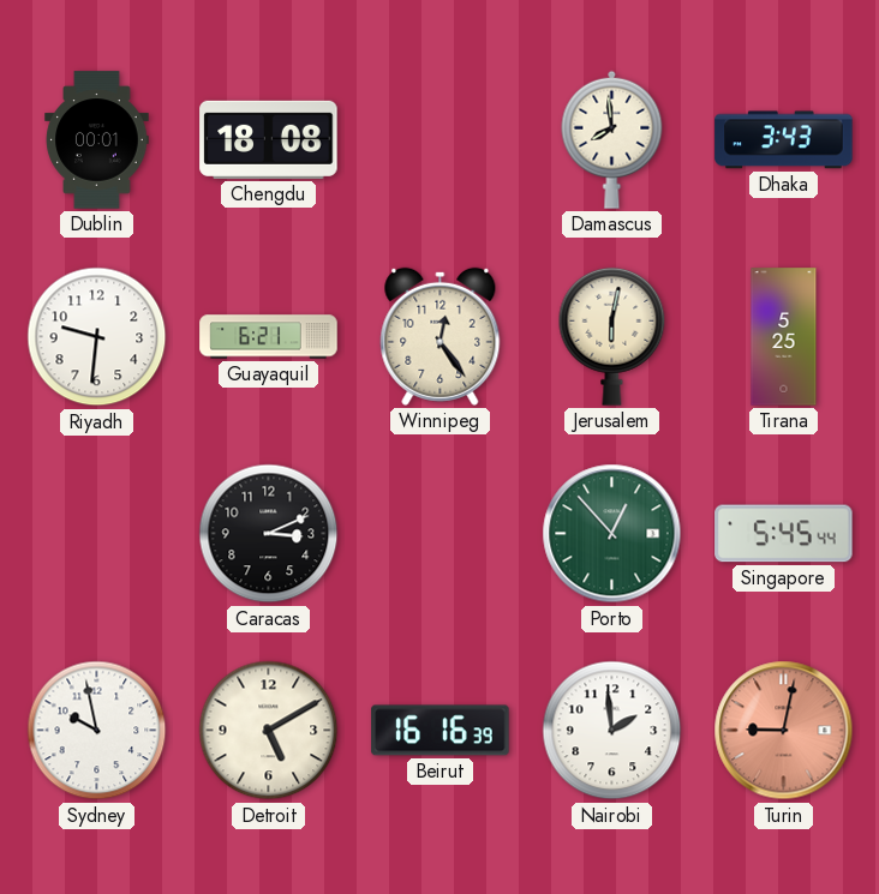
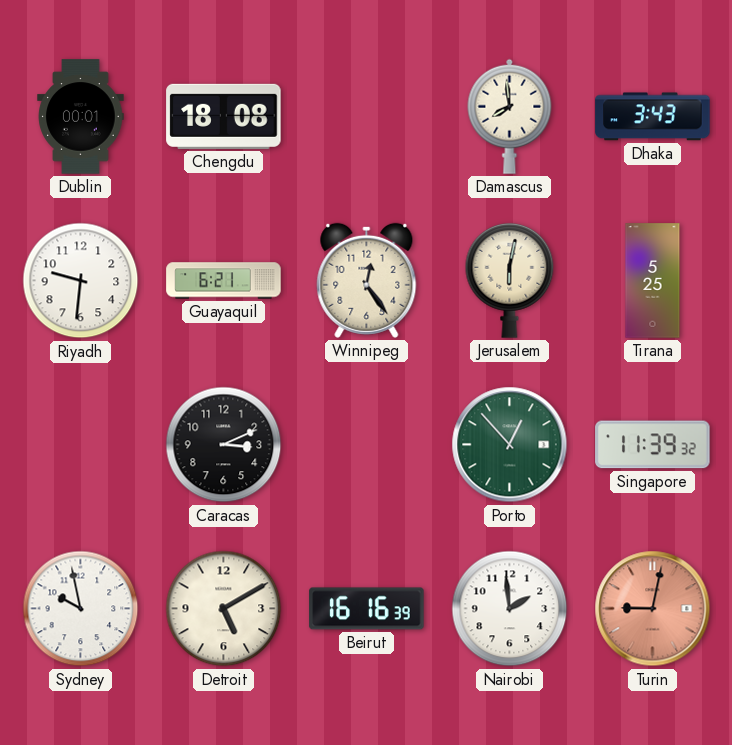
Singapore: 5:45 -> 11:39
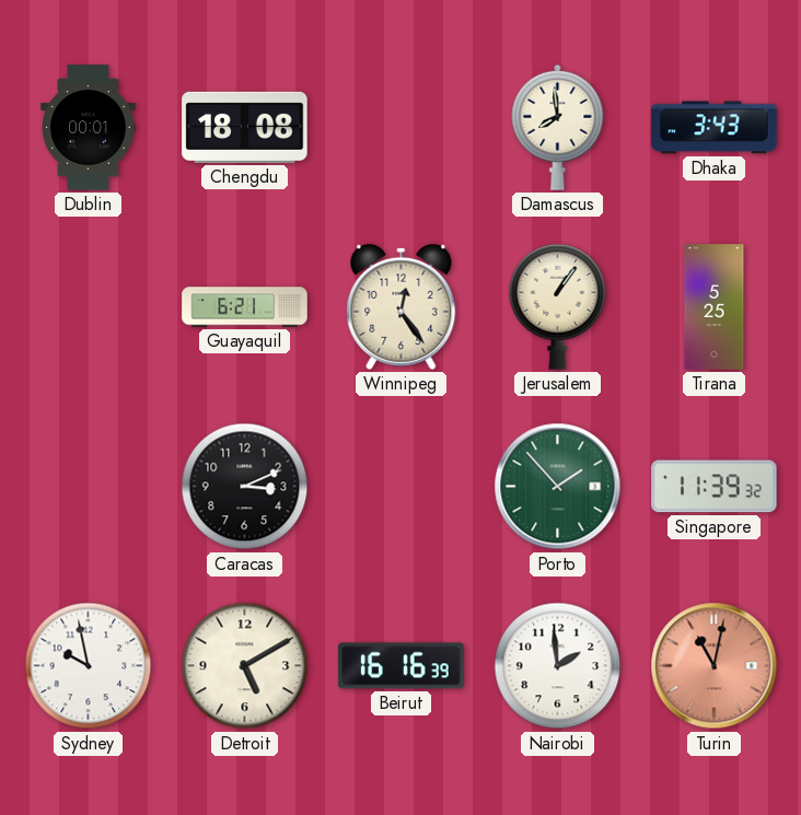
Riyadh: 9:31 -> none
Jerusalem: 6:02 -> 1:06
Porto: 12:53 -> 1:53
Turin: 9:02 -> 11:02
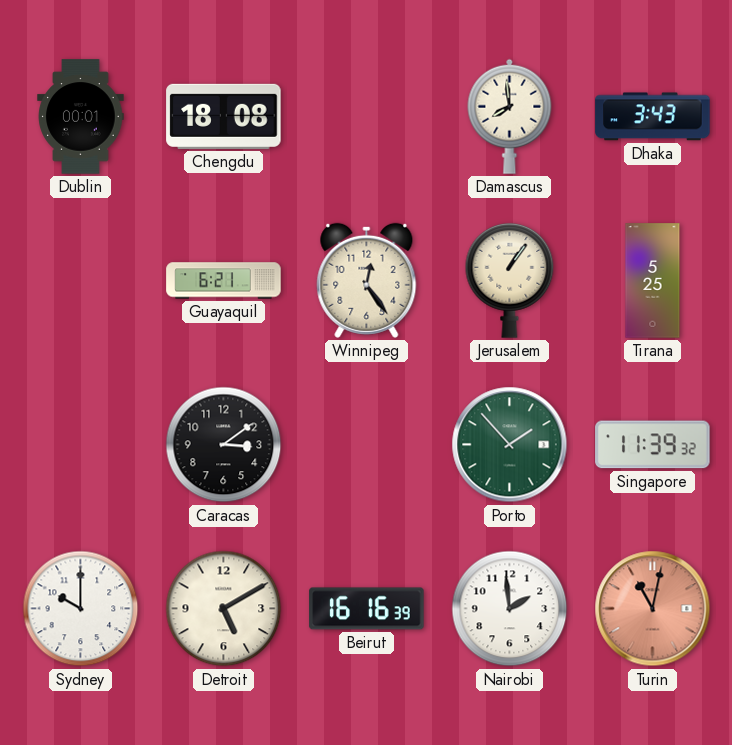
Caracas: 3:11 -> 3:09
Sydney: 9:58 -> 10:00
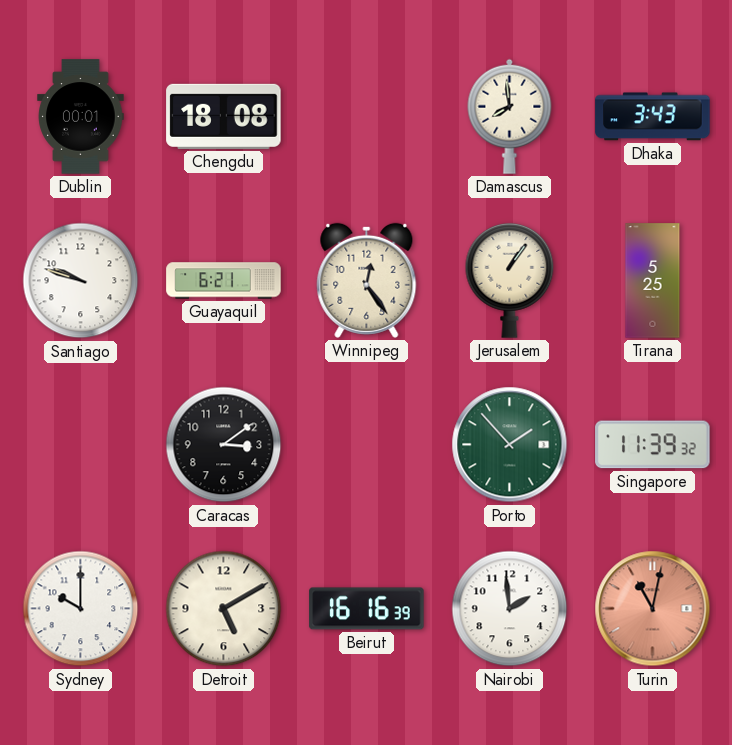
Santiago: none -> 9:48
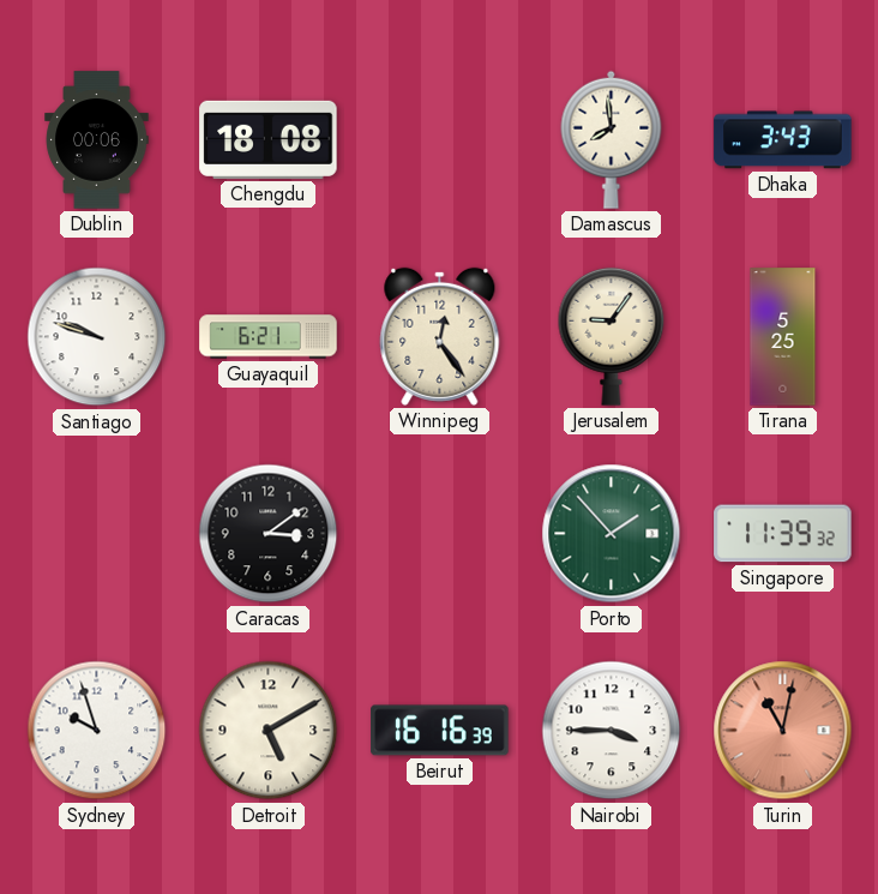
Dublin: 00:01 -> 00:06
Jerusalem: 1:06 -> 9:06
Sydney: 10:00 -> 9:57
Nairobi: 1:59 -> 3:45
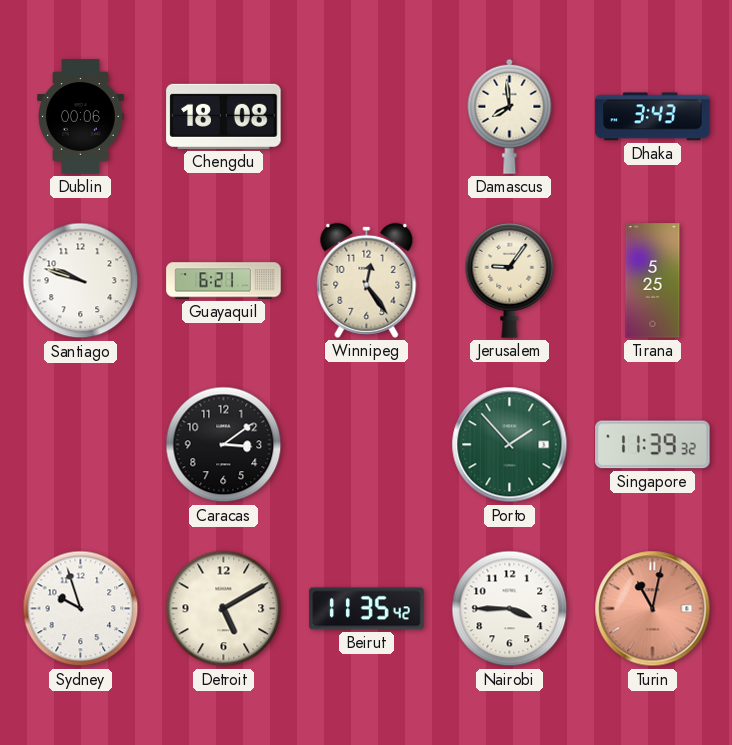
Beirut: 16:16 -> 11:35
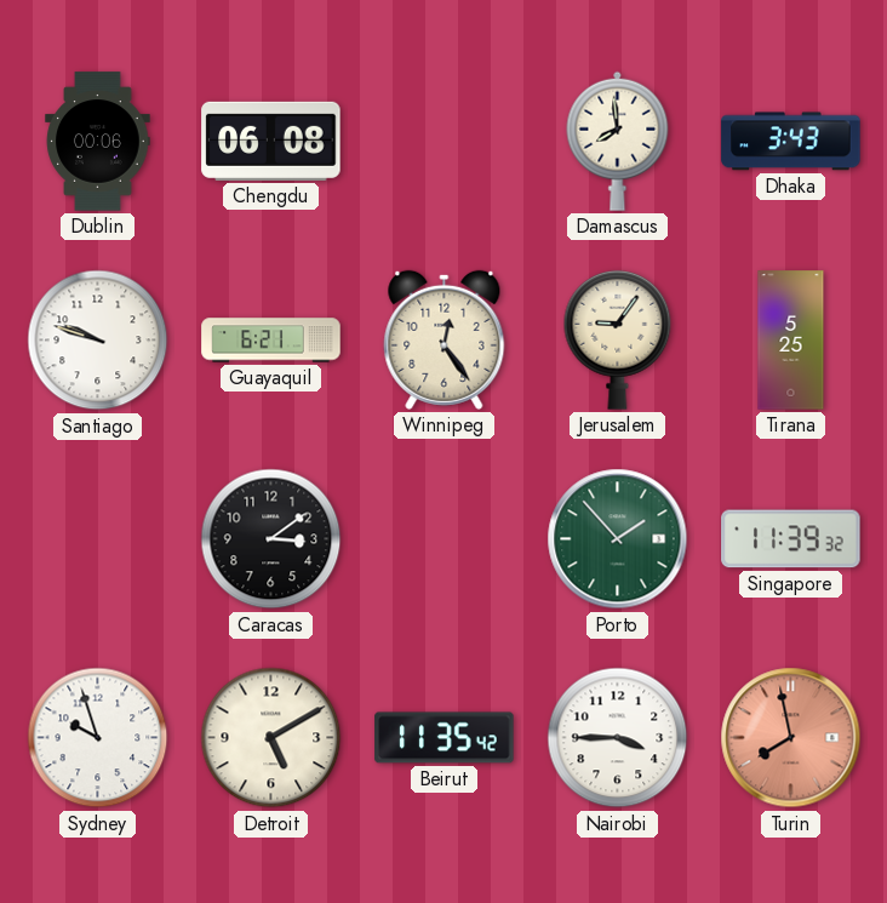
Chengdu: 18:08 -> 06:08
Turin: 11:02 -> 7:58
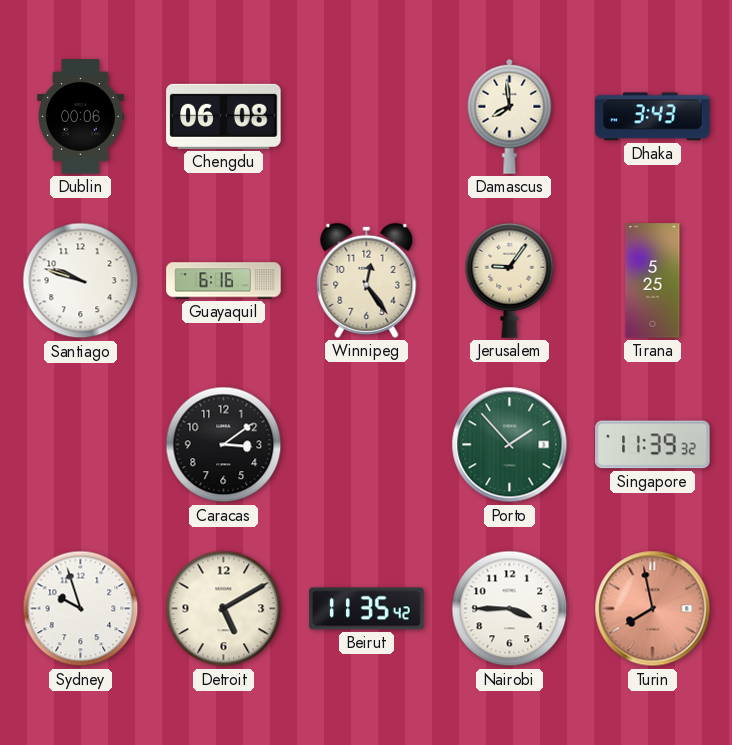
Guayaquil: 6:21 -> 6:16
